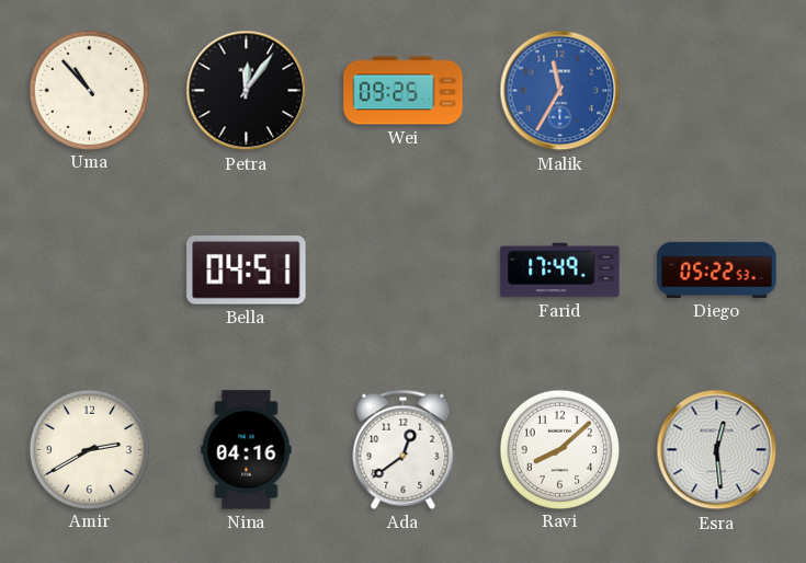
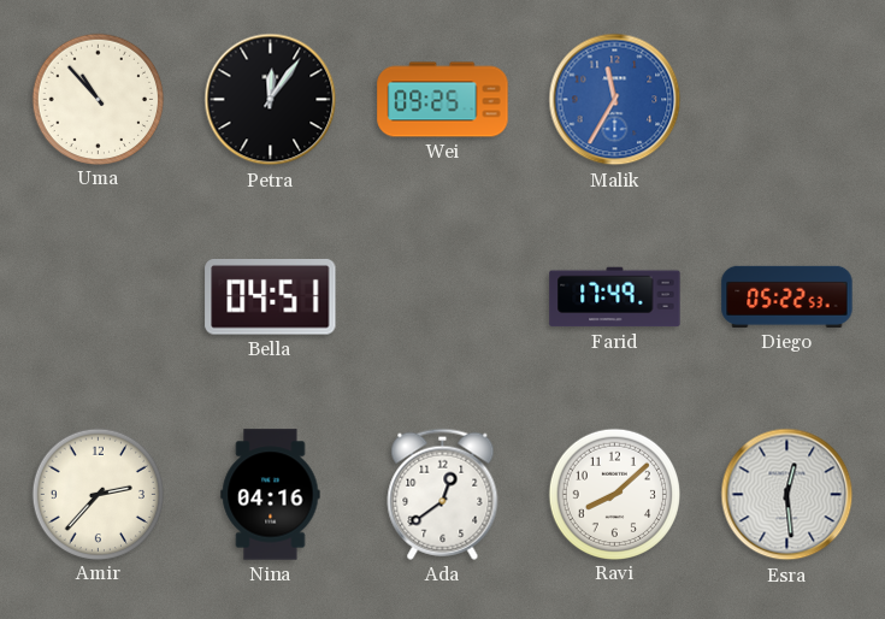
Amir: 2:40 -> 2:37
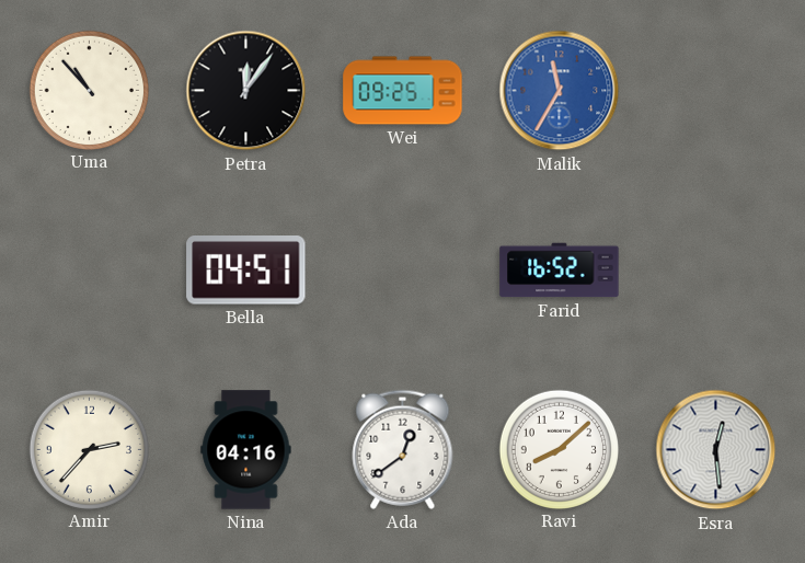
Farid: 17:49 -> 16:52
Diego: 05:22 -> none
